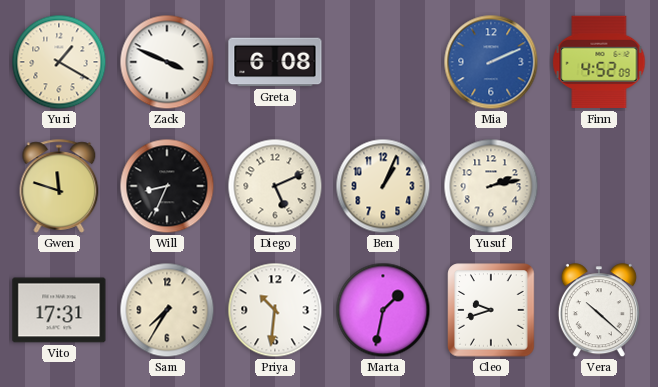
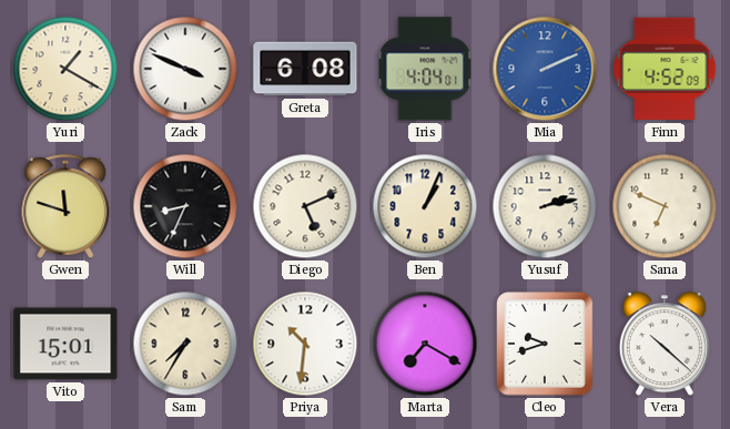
Iris: none -> 4:04
Sana: none -> 6:49
Vito: 17:31 -> 15:01
Marta: 1:32 -> 7:20
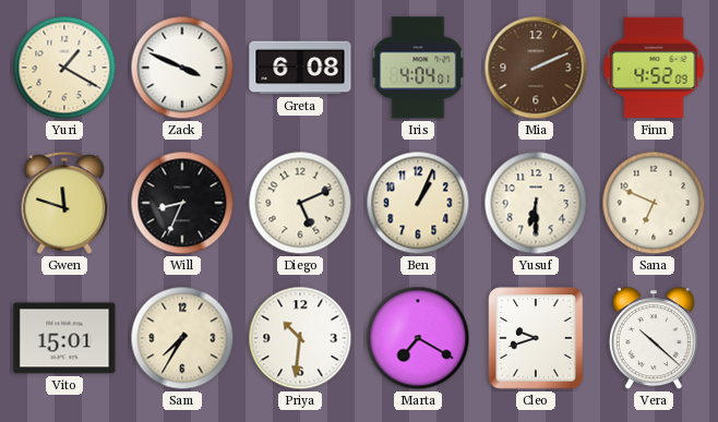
Mia dial: blue -> brown
Yusuf: 2:13 -> 6:30
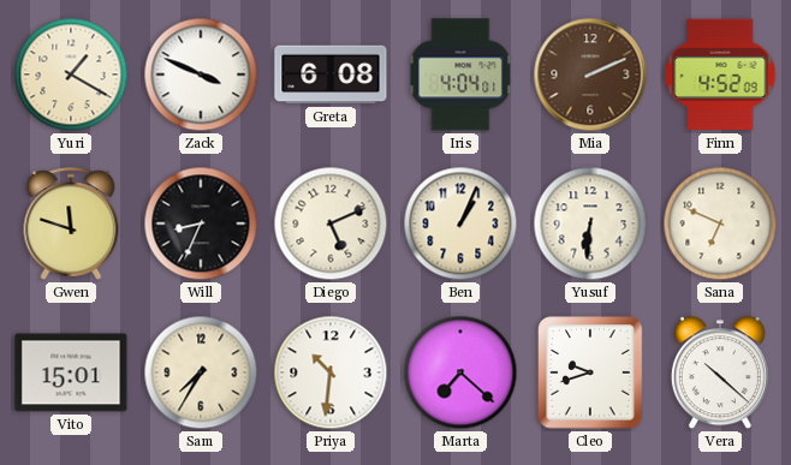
Yusuf: 6:30 -> 6:31
Marta: 7:20 -> 7:22
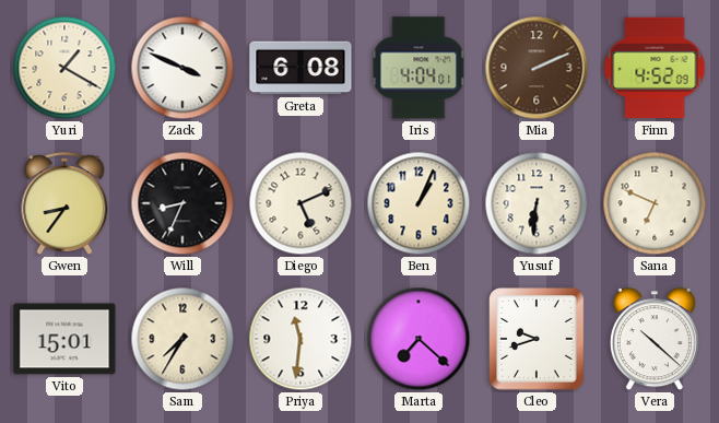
Gwen: 11:48 -> 8:36
Priya: 10:31 -> 11:31
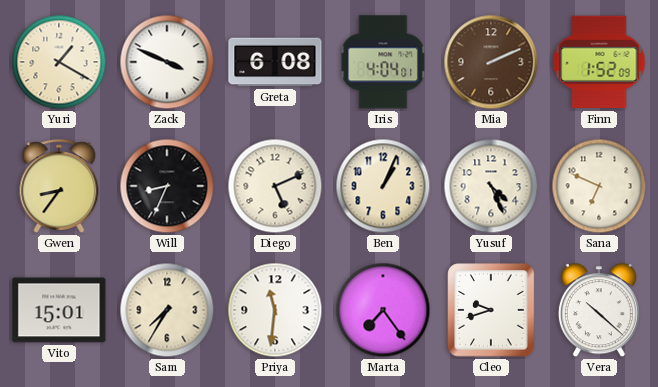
Finn: 4:52 -> 1:52
Yusuf: 6:31 -> 4:26
Marta: 7:22 -> 7:24
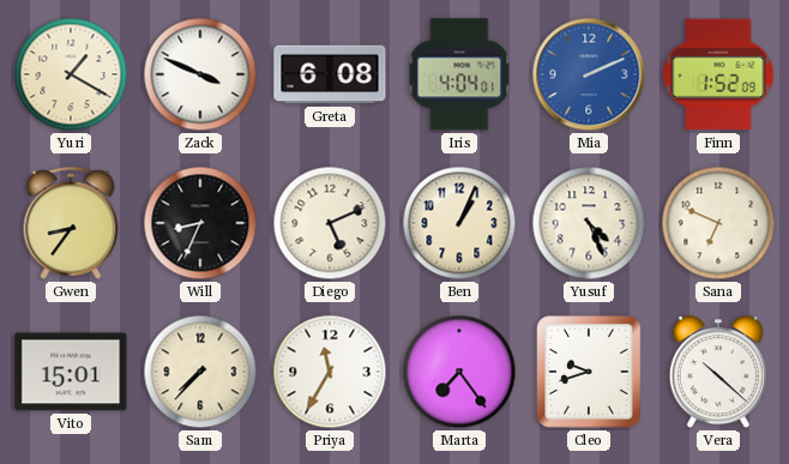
Mia dial: brown -> blue
Sam: 7:35 -> 7:37
Priya: 11:31 -> 11:35
